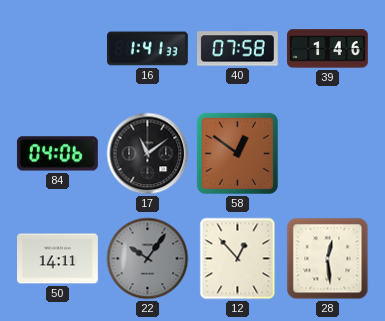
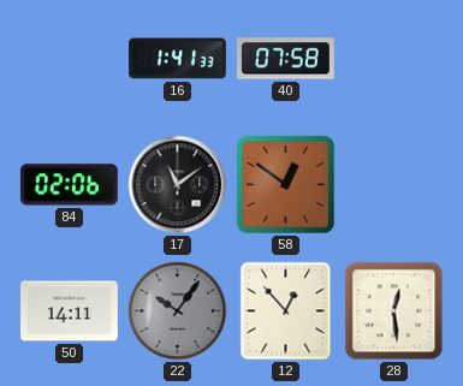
39: 1:46 -> none
84: 04:06 -> 02:06
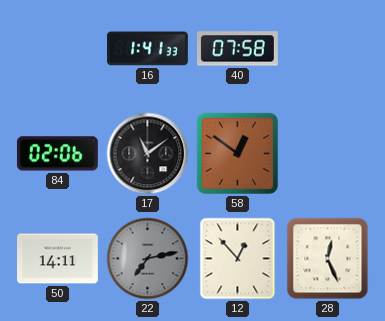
22: 10:06 -> 7:13
28: 12:29 -> 12:26
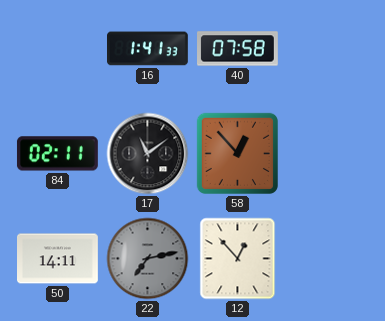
84: 02:06 -> 02:11
58: 12:51 -> 12:53
28: 12:26 -> none
